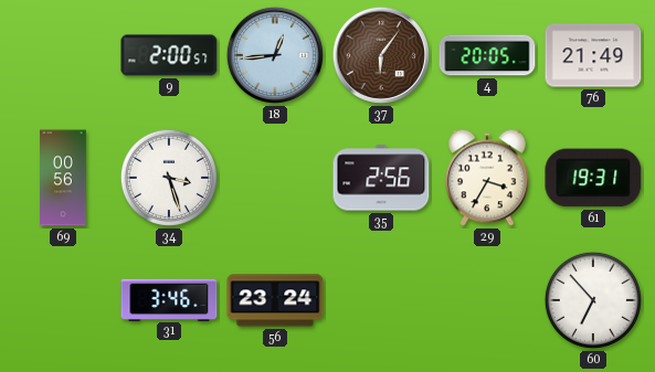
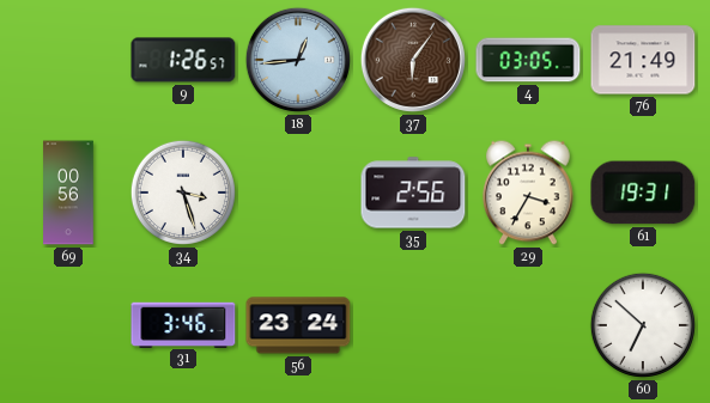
9: 2:00 -> 1:26
4: 20:05 -> 03:05
60: 6:53 -> 6:52
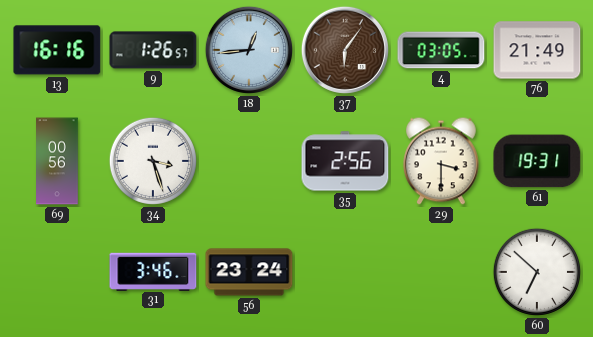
13: none -> 16:16
29: 3:35 -> 3:30
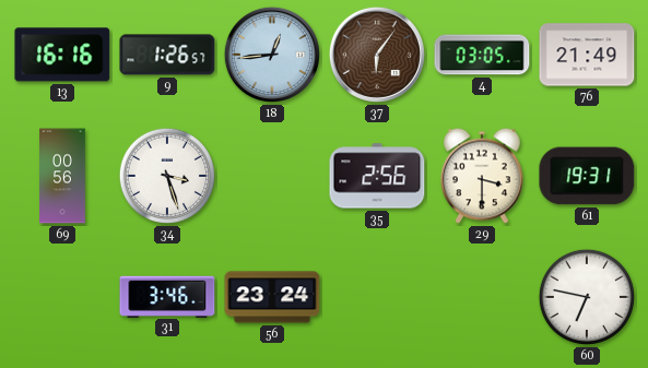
60: 6:52 -> 6:47
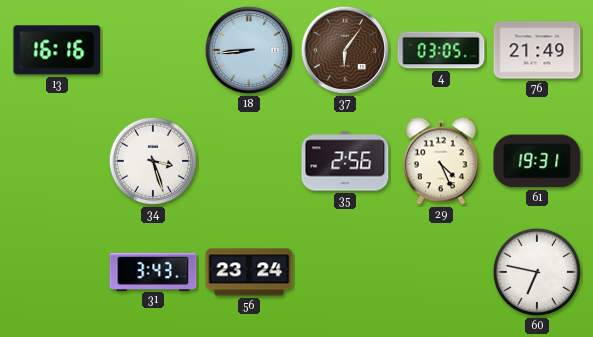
9: 1:26 -> none
18: 12:44 -> 8:44
69: 00:56 -> none
29: 3:30 -> 4:26
31: 3:46 -> 3:43
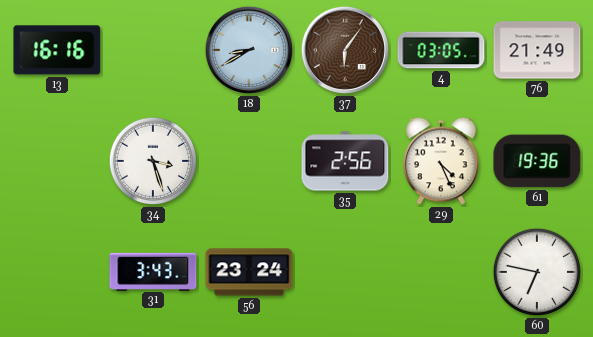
18: 8:44 -> 8:40
61: 19:31 -> 19:36
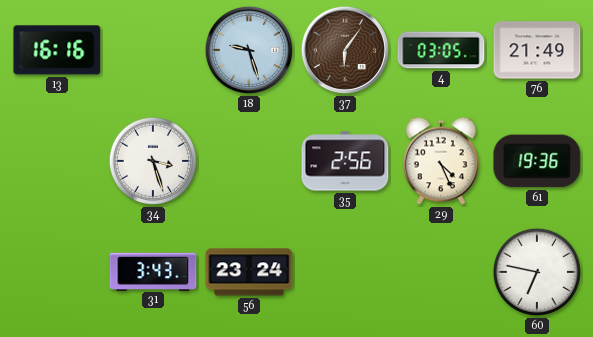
18: 8:40 -> 9:27
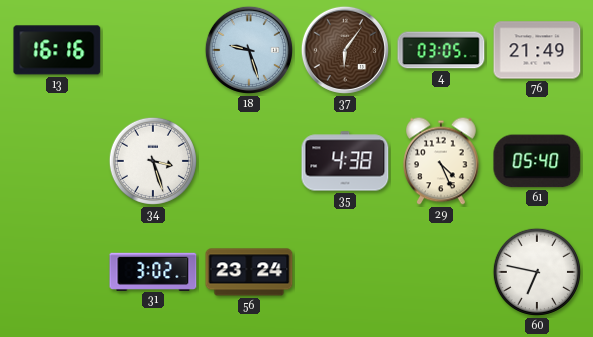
35: 2:56 -> 4:38
61: 19:36 -> 05:40
31: 3:43 -> 3:02
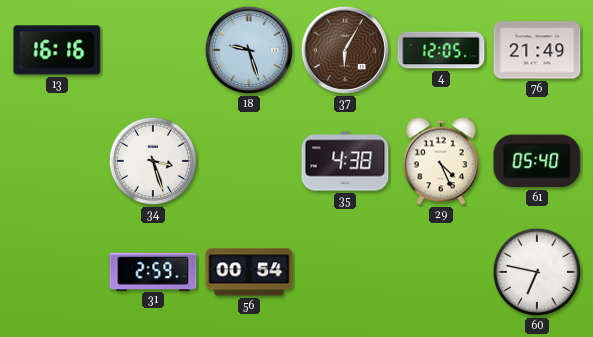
37: 6:06 -> 6:05
4: 03:05 -> 12:05
31: 3:02 -> 2:59
56: 23:24 -> 00:54
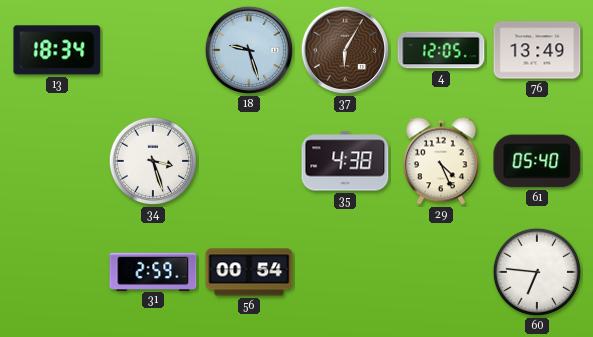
13: 16:16 -> 18:34
76: 21:49 -> 13:49
60: 6:47 -> 6:46
